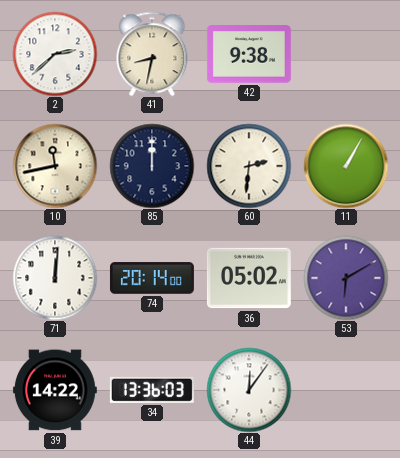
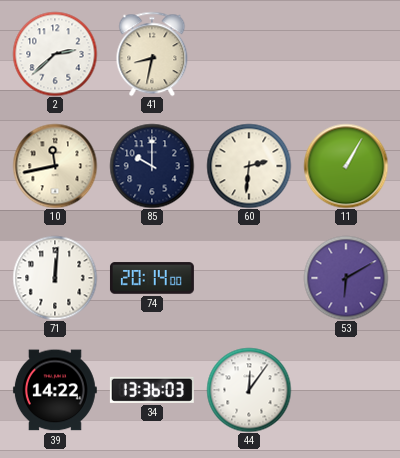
42: 9:38 -> none
85: 12:00 -> 10:00
36: 05:02 -> none
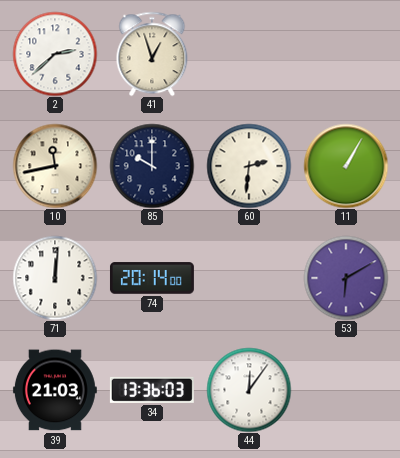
41: 8:32 -> 12:57
39: 14:22 -> 21:03
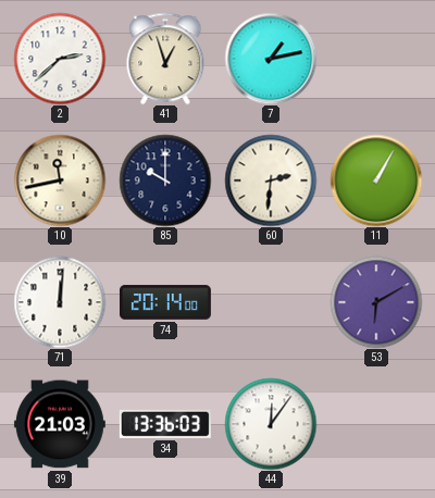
7: none -> 1:13
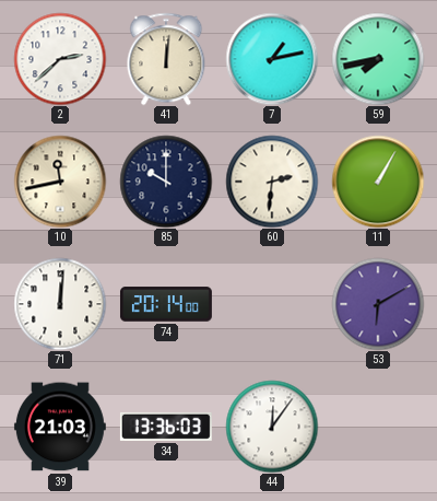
41: 12:57 -> 12:01
59: none -> 7:43
